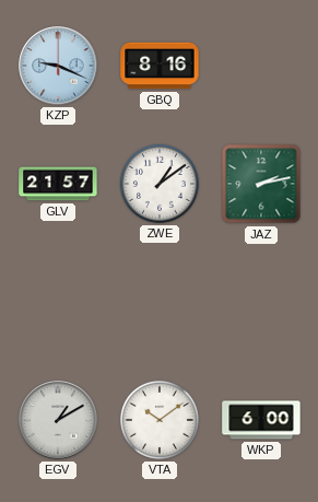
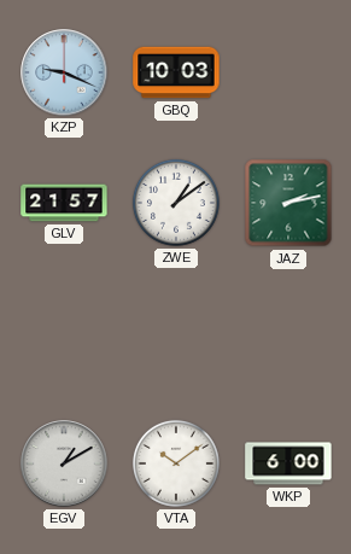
GBQ: 8:16 -> 10:03
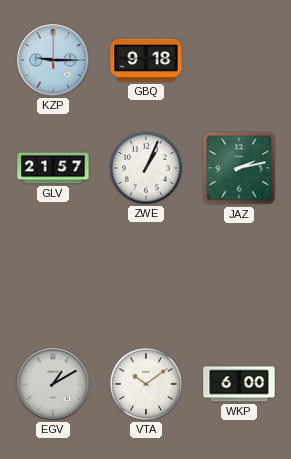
KZP: 9:19 -> 9:15
GBQ: 10:03 -> 9:18
ZWE: 1:09 -> 1:04
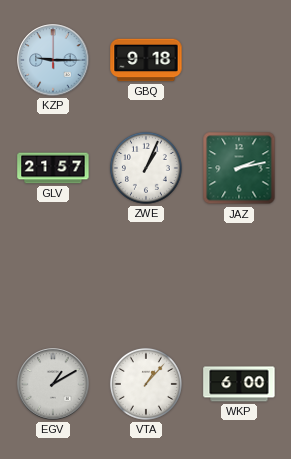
VTA: 10:09 -> 1:07
